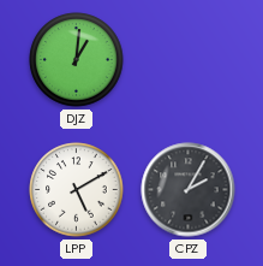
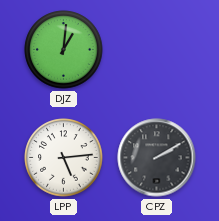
LPP: 5:10 -> 5:14
CPZ: 2:05 -> 2:10
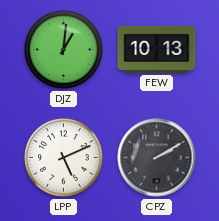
FEW: none -> 10:13
LPP: 5:14 -> 5:11
